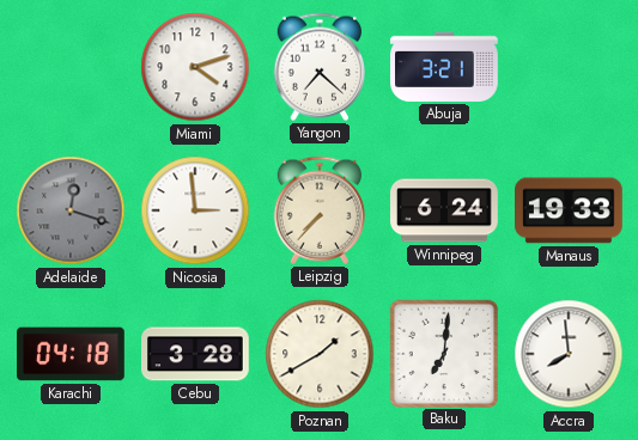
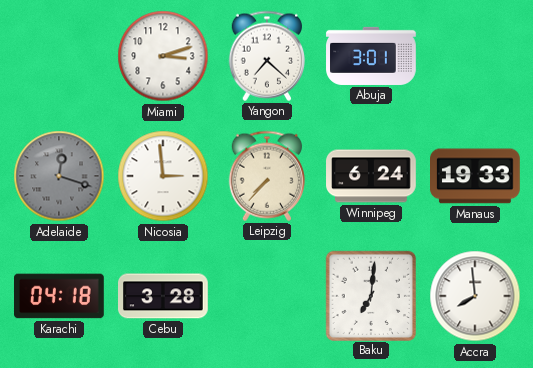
Miami: 4:12 -> 3:12
Abuja: 3:21 -> 3:01
Poznan: 1:40 -> none
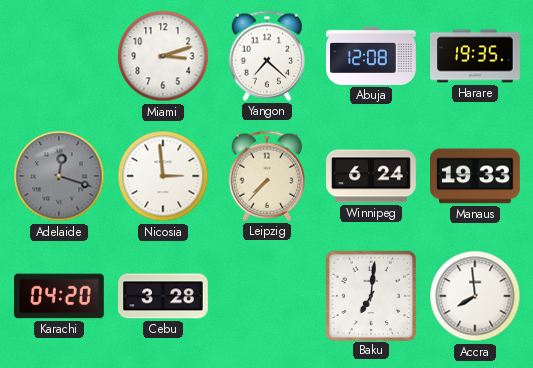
Abuja: 3:01 -> 12:08
Harare: none -> 19:35
Karachi: 04:18 -> 04:20
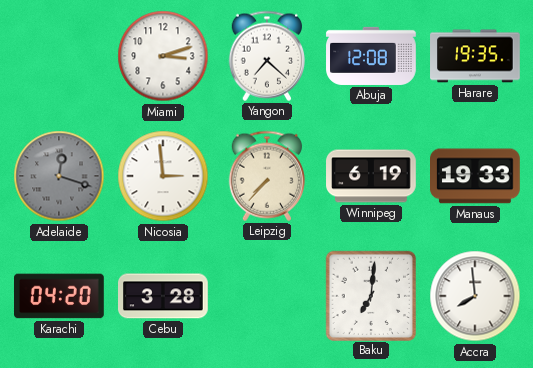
Winnipeg: 6:24 -> 6:19
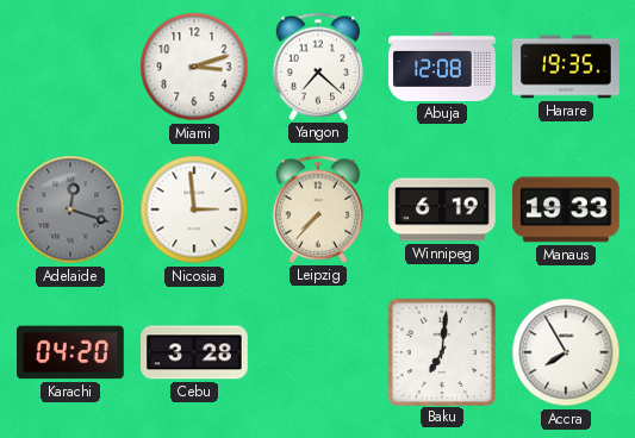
Accra: 7:59 -> 7:55
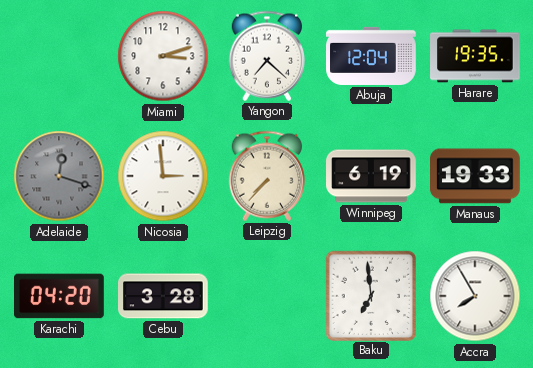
Abuja: 12:08 -> 12:04
Baku: 7:01 -> 6:59
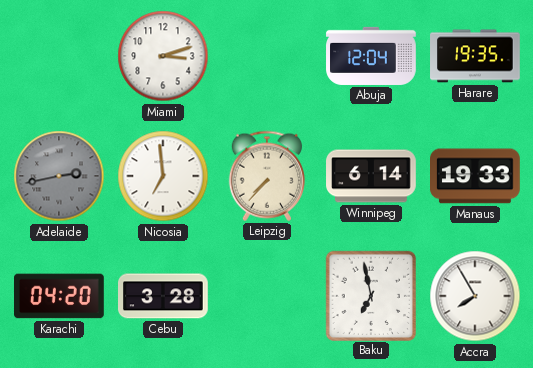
Yangon: 7:22 -> none
Adelaide: 12:18 -> 2:43
Nicosia: 2:59 -> 6:59
Winnipeg: 6:19 -> 6:14
Baku: 6:59 -> 6:58
